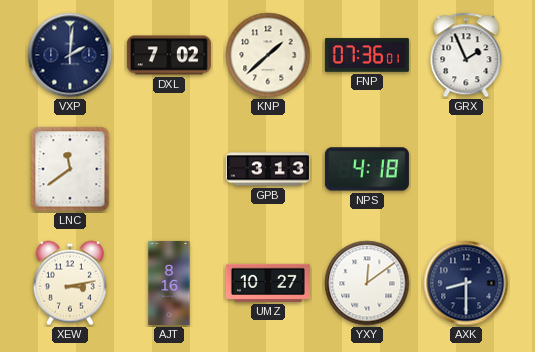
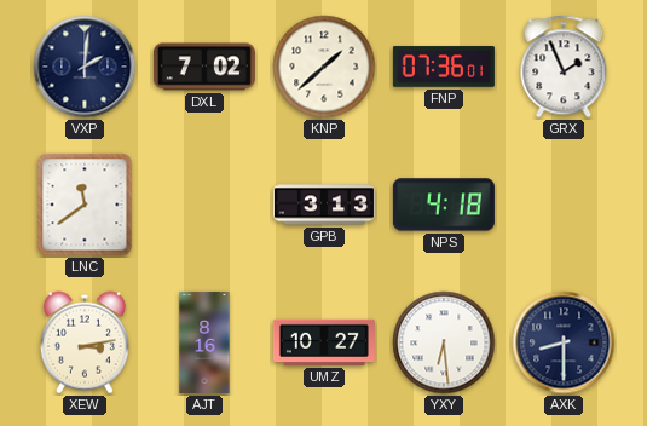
YXY: 12:09 -> 6:29
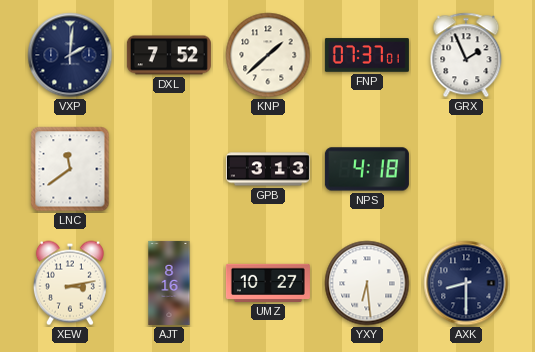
DXL: 7:02 -> 7:52
FNP: 07:36 -> 07:37
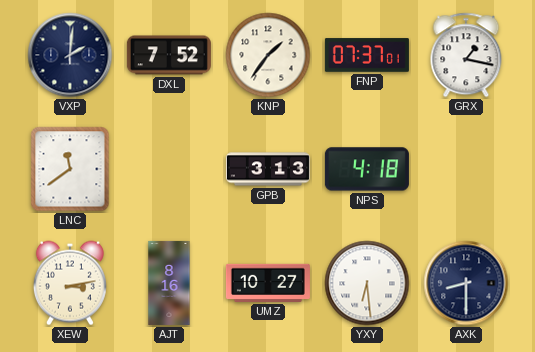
KNP: 1:38 -> 1:36
GRX: 1:56 -> 1:17
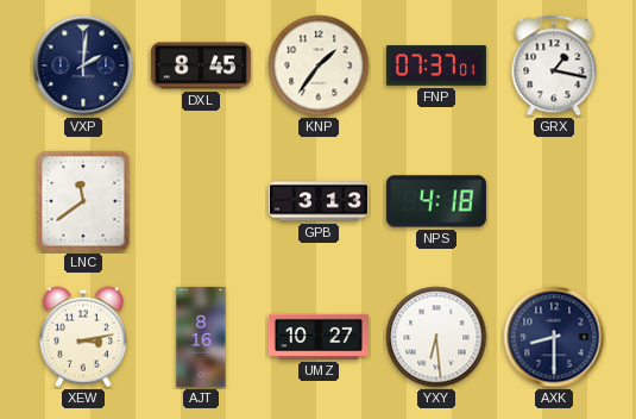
DXL: 7:52 -> 8:45
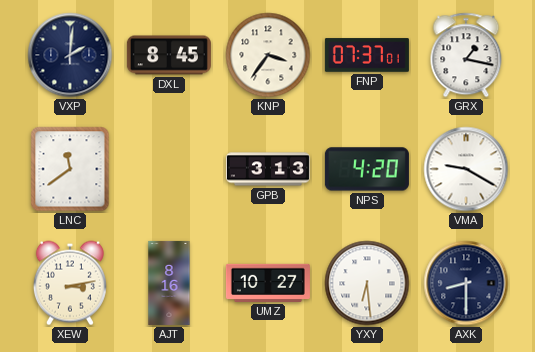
KNP: 1:36 -> 3:36
NPS: 4:18 -> 4:20
VMA: none -> 9:20
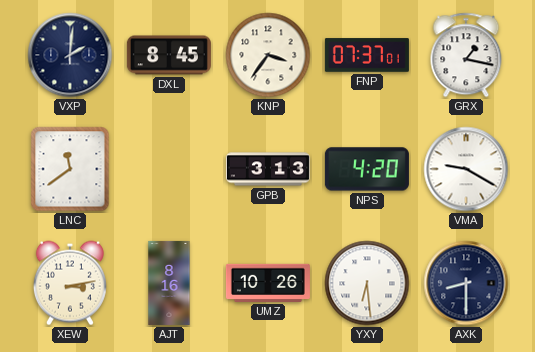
UMZ: 10:27 -> 10:26
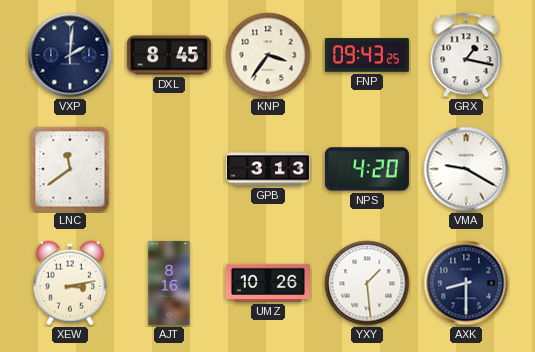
FNP: 07:37 -> 09:43
YXY: 6:29 -> 1:29
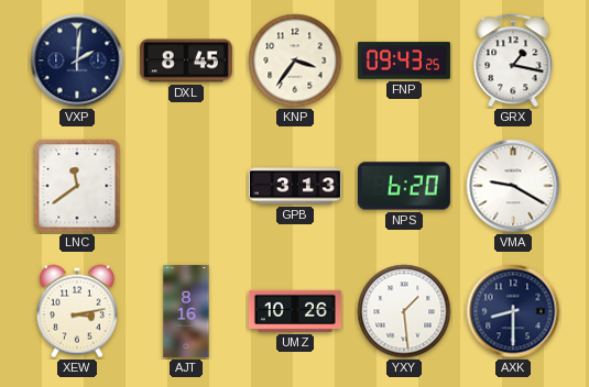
NPS: 4:20 -> 6:20
